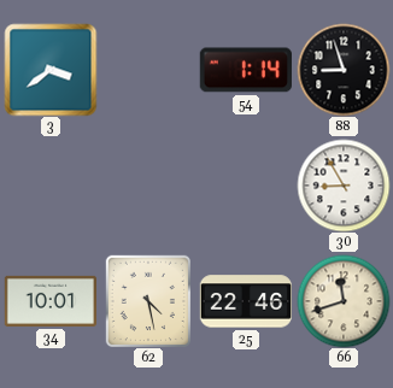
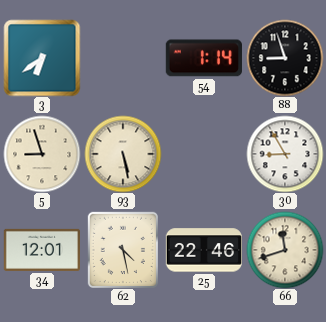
3: 3:39 -> 6:39
5: none -> 8:57
93: none -> 5:28
34: 10:01 -> 12:01
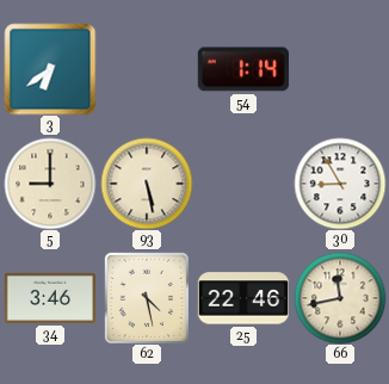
88: 8:57 -> none
5: 8:57 -> 9:00
34: 12:01 -> 3:46
66: 11:42 -> 11:43
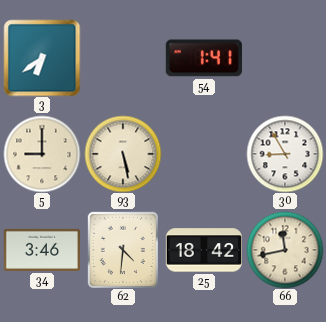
54: 1:14 -> 1:41
62: 4:28 -> 4:31
25: 22:46 -> 18:42
